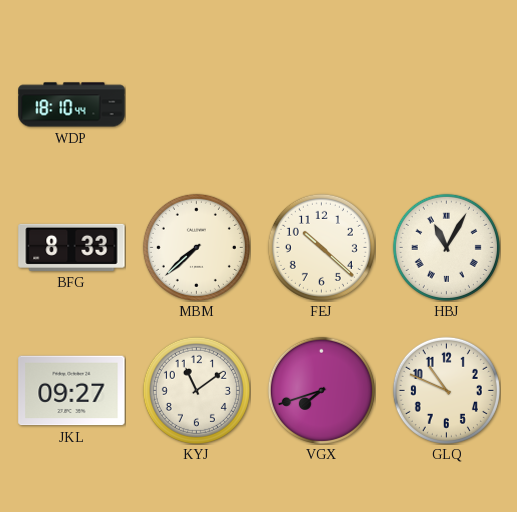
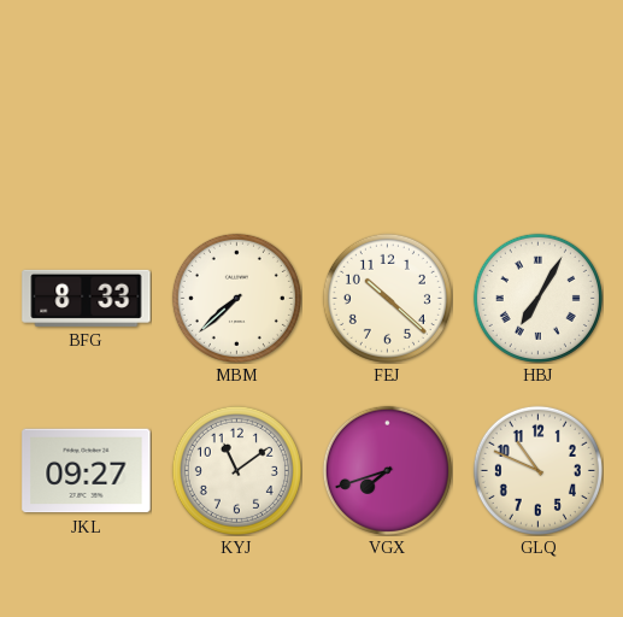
WDP: 18:10 -> none
HBJ: 11:05 -> 7:05
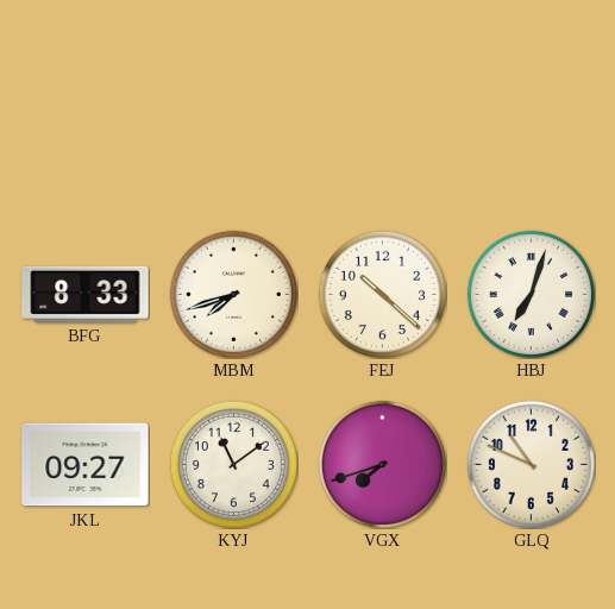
MBM: 7:38 -> 7:42
HBJ: 7:05 -> 7:03
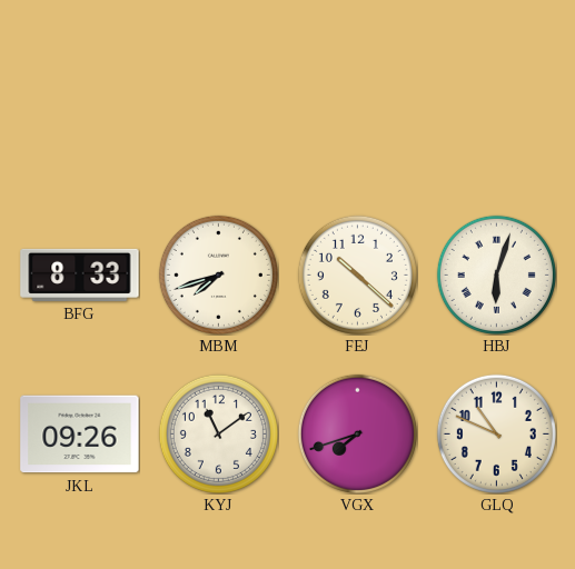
HBJ: 7:03 -> 6:03
JKL: 09:27 -> 09:26
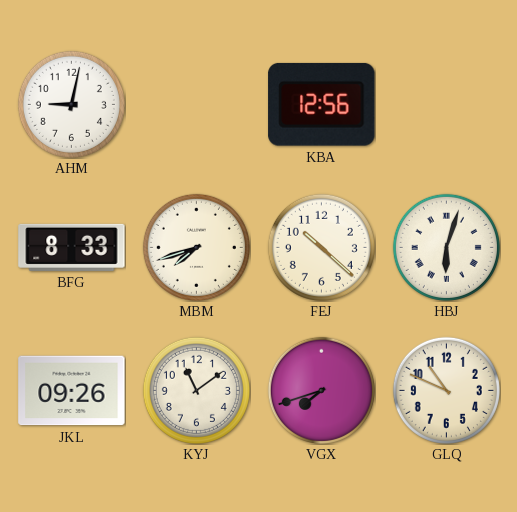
AHM: none -> 9:02
KBA: none -> 12:56
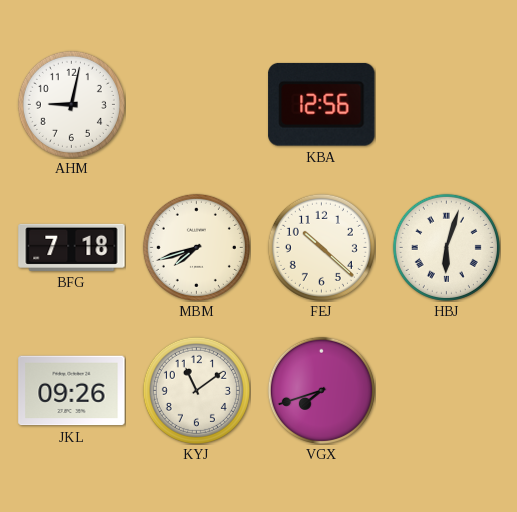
BFG: 8:33 -> 7:18
GLQ: 10:49 -> none
